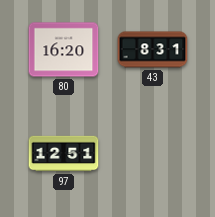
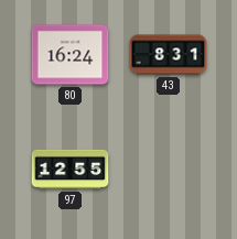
80: 16:20 -> 16:24
97: 12:51 -> 12:55
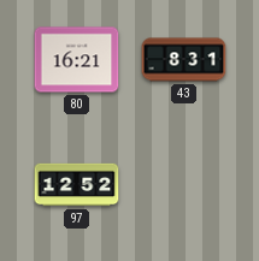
80: 16:24 -> 16:21
97: 12:55 -> 12:52
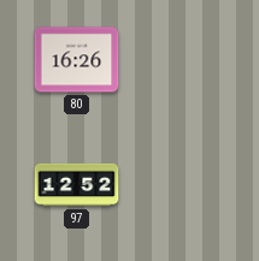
80: 16:21 -> 16:26
43: 8:31 -> none
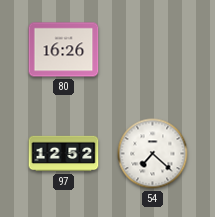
54: none -> 7:22
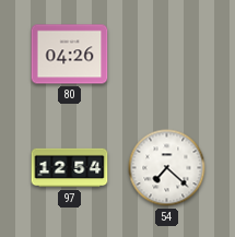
80: 16:26 -> 04:26
97: 12:52 -> 12:54
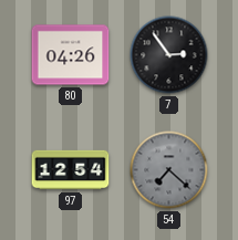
7: none -> 2:54
54 dial: white -> grey
